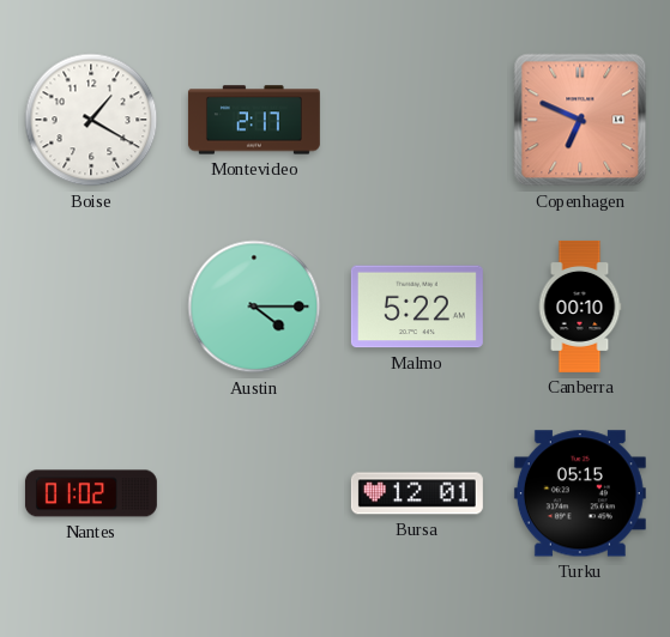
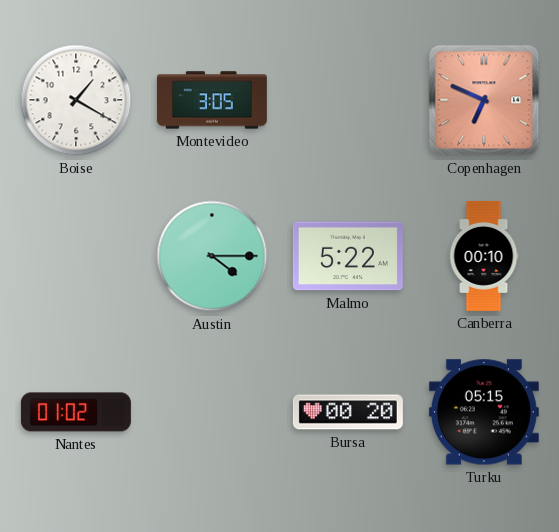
Montevideo: 2:17 -> 3:05
Bursa: 12:01 -> 00:20
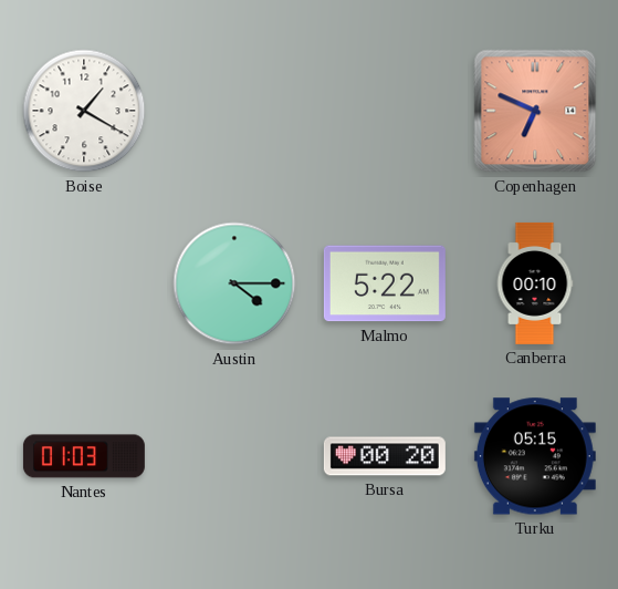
Montevideo: 3:05 -> none
Nantes: 01:02 -> 01:03
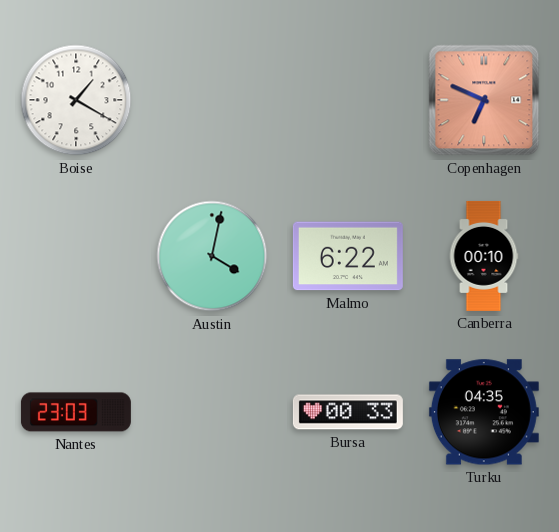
Austin: 4:15 -> 4:02
Malmo: 5:22 -> 6:22
Nantes: 01:03 -> 23:03
Bursa: 00:20 -> 00:33
Turku: 05:15 -> 04:35
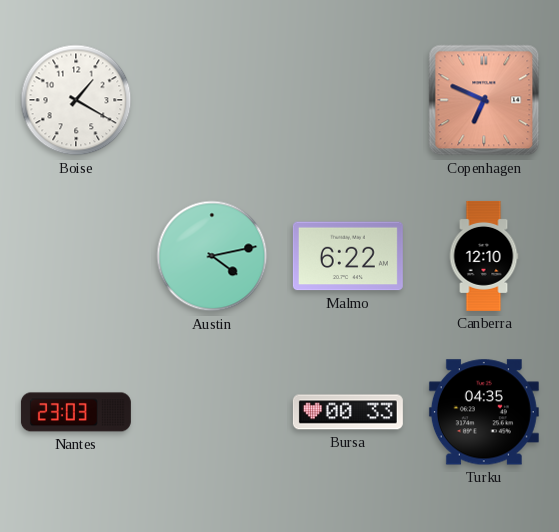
Austin: 4:02 -> 4:13
Canberra: 00:10 -> 12:10
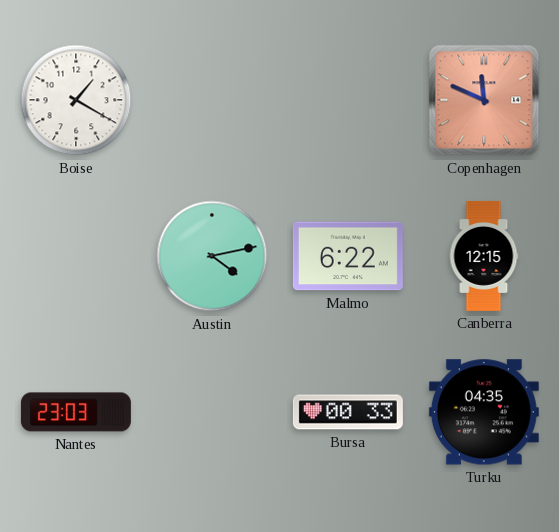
Copenhagen: 6:49 -> 11:49
Canberra: 12:10 -> 12:15
